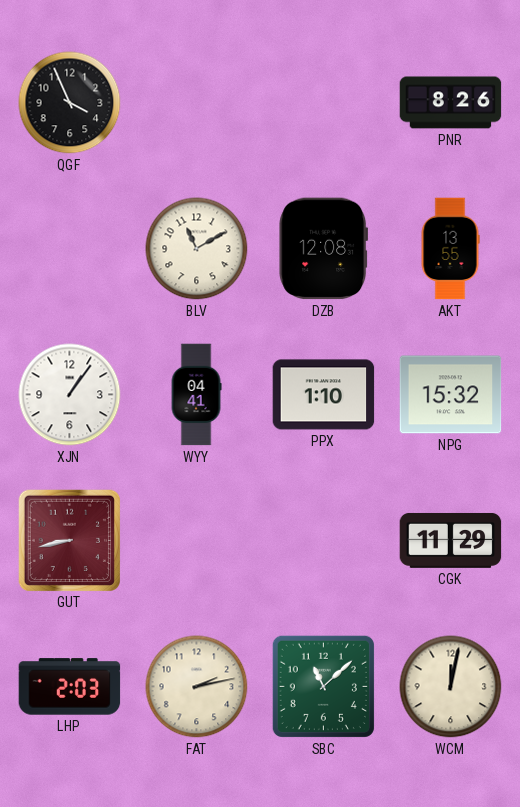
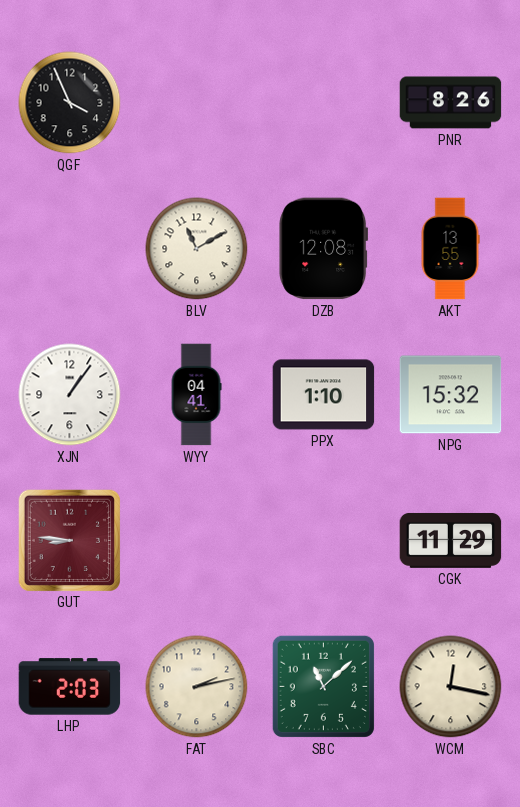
GUT: 8:43 -> 8:46
WCM: 12:02 -> 12:17
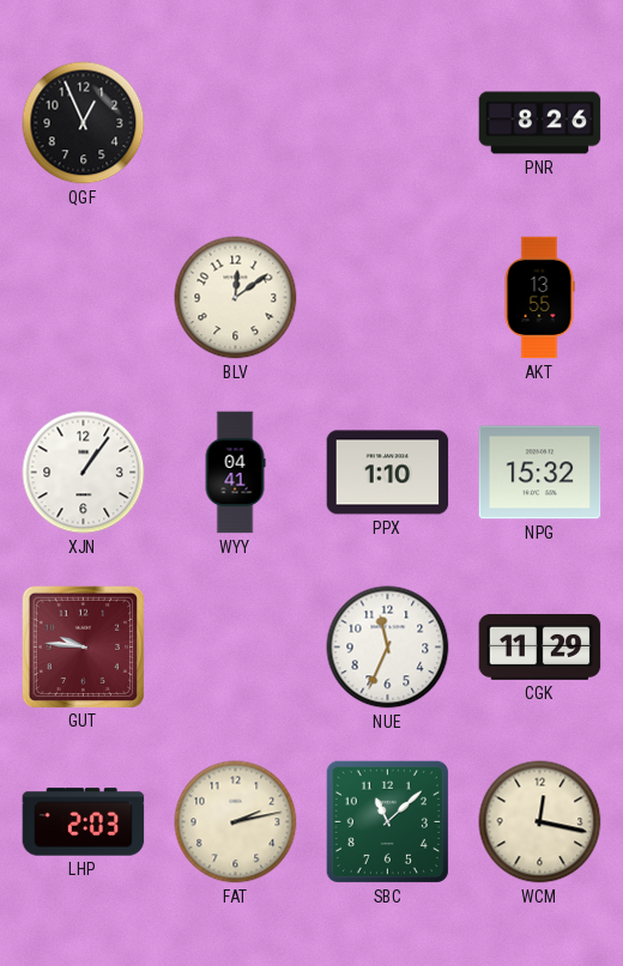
QGF: 3:56 -> 12:56
BLV: 11:10 -> 12:09
DZB: 12:08 -> none
GUT: 8:46 -> 9:46
NUE: none -> 11:34
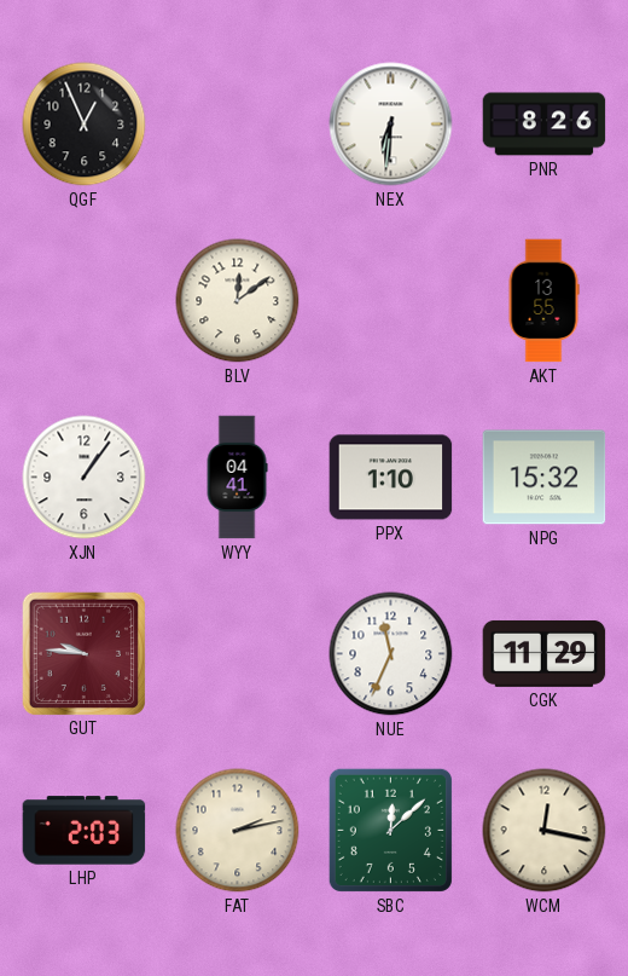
NEX: none -> 6:31
SBC: 11:08 -> 12:08
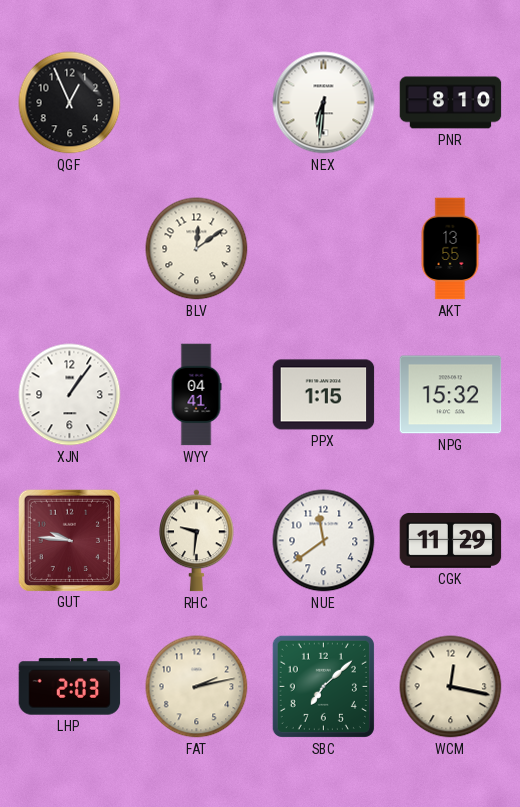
PNR: 8:26 -> 8:10
PPX: 1:10 -> 1:15
RHC: none -> 9:31
NUE: 11:34 -> 11:39
SBC: 12:08 -> 7:08
